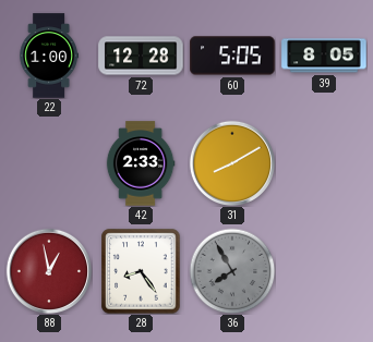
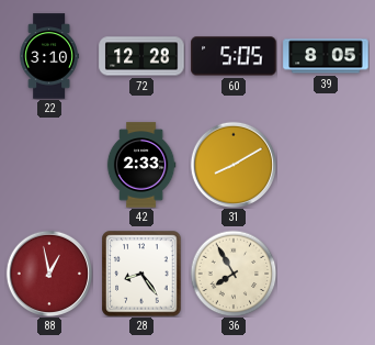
22: 1:00 -> 3:10
36 dial: grey -> cream
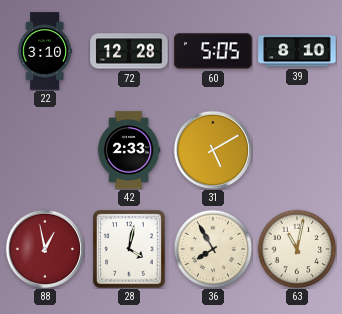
39: 8:05 -> 8:10
31: 8:10 -> 5:10
28: 8:24 -> 4:02
63: none -> 11:02
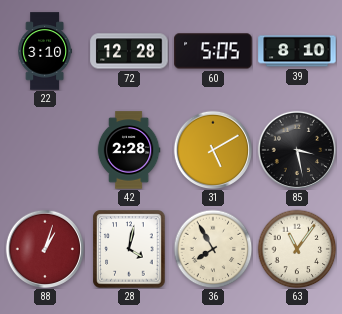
42: 2:33 -> 2:28
85: none -> 3:28
88: 12:58 -> 1:03
63: 11:02 -> 11:06
